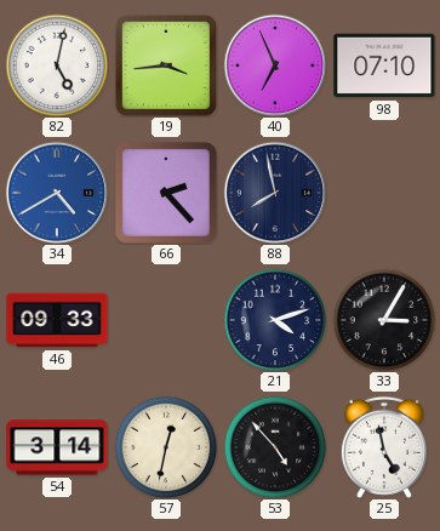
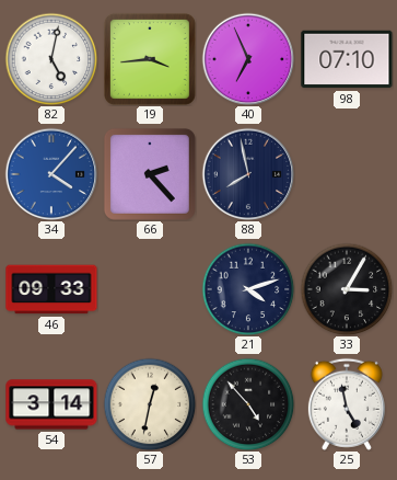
34: 4:40 -> 4:07
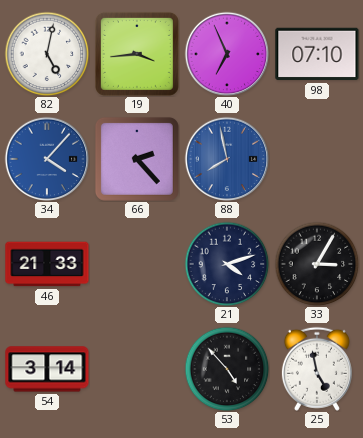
88 dial: navy -> blue
46: 09:33 -> 21:33
57: 12:32 -> none
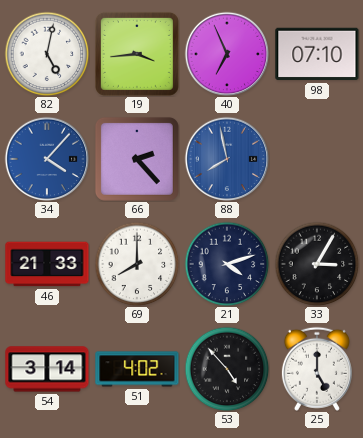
69: none -> 8:00
51: none -> 4:02
25: 4:58 -> 5:00
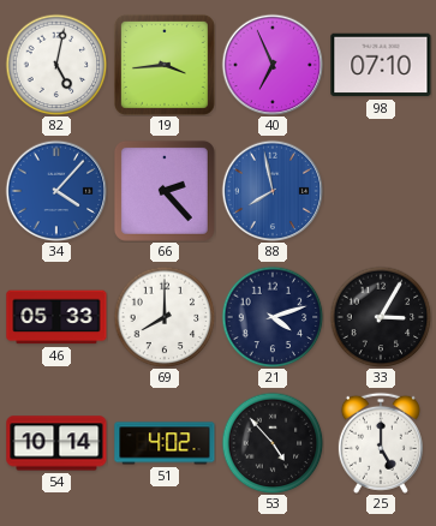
46: 21:33 -> 05:33
54: 3:14 -> 10:14
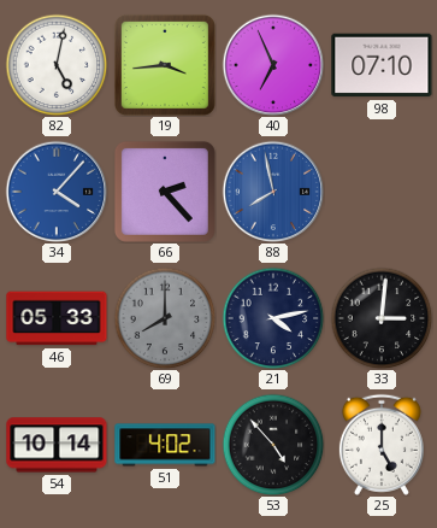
69 dial: white -> grey
21: 4:12 -> 4:13
33: 3:05 -> 3:01
